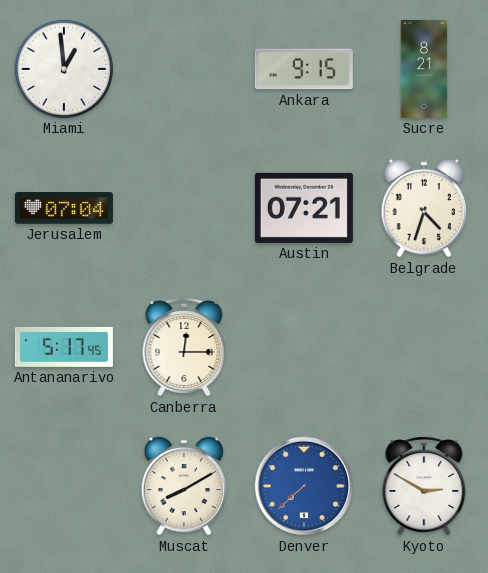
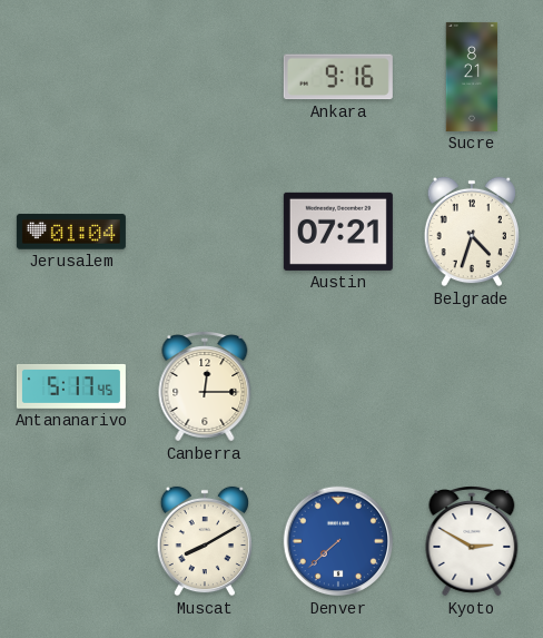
Miami: 12:59 -> none
Ankara: 9:15 -> 9:16
Jerusalem: 07:04 -> 01:04
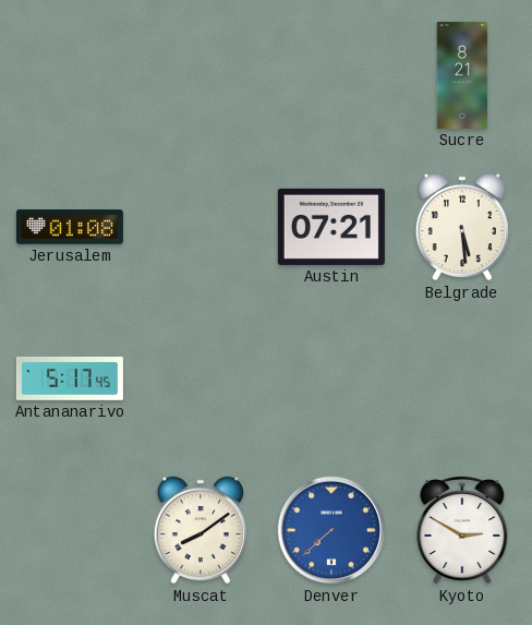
Ankara: 9:16 -> none
Jerusalem: 01:04 -> 01:08
Belgrade: 4:33 -> 5:29
Canberra: 12:15 -> none
Muscat: 8:10 -> 8:09
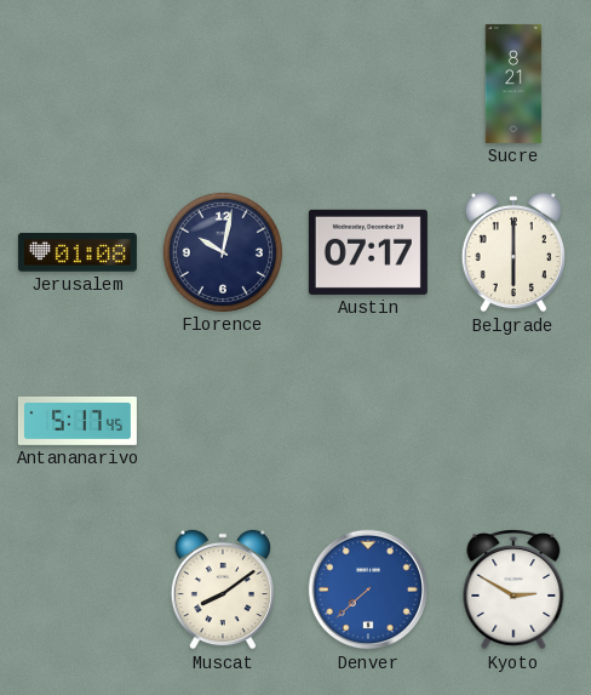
Florence: none -> 10:02
Austin: 07:21 -> 07:17
Belgrade: 5:29 -> 6:00
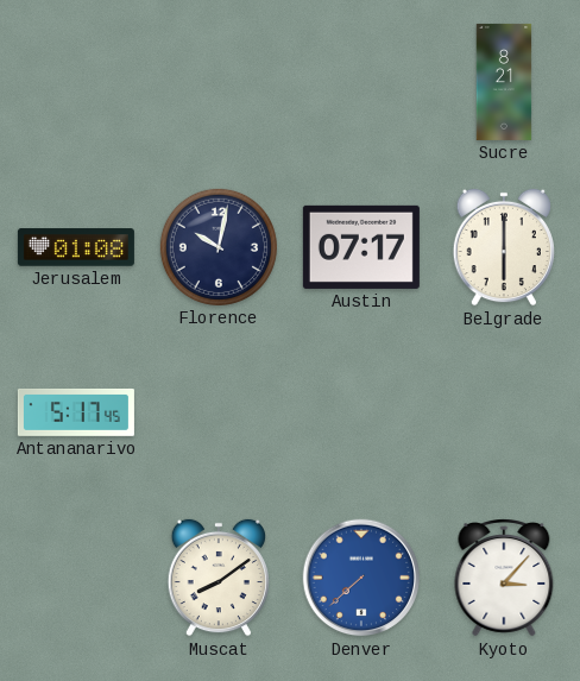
Kyoto: 2:50 -> 3:07
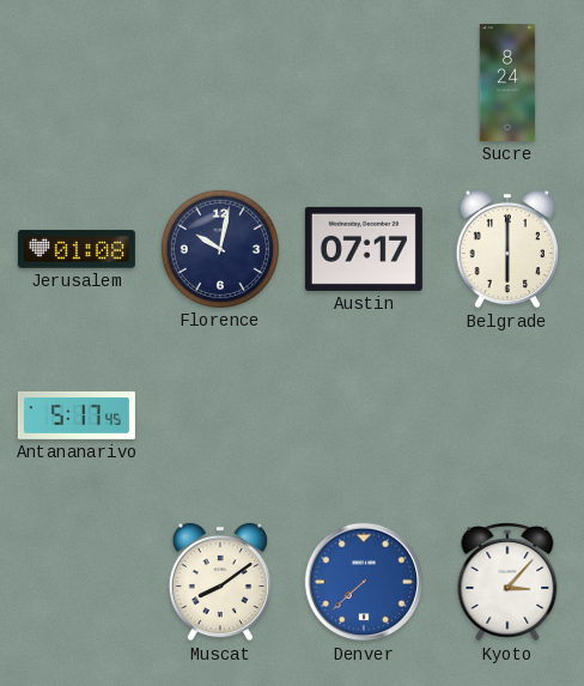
Sucre: 8:21 -> 8:24
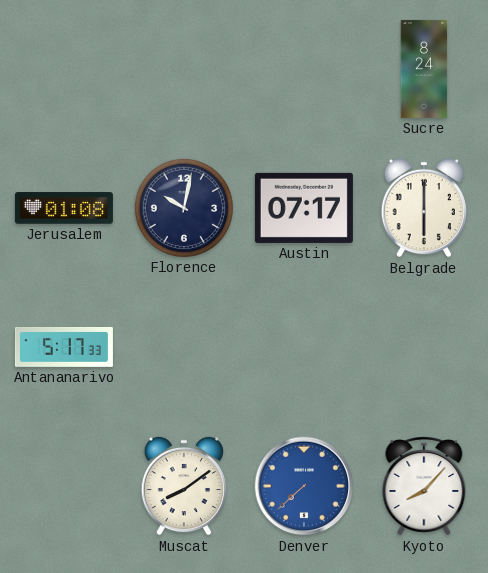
Antananarivo: 5:17:45 -> 5:17:33
Kyoto: 3:07 -> 8:07
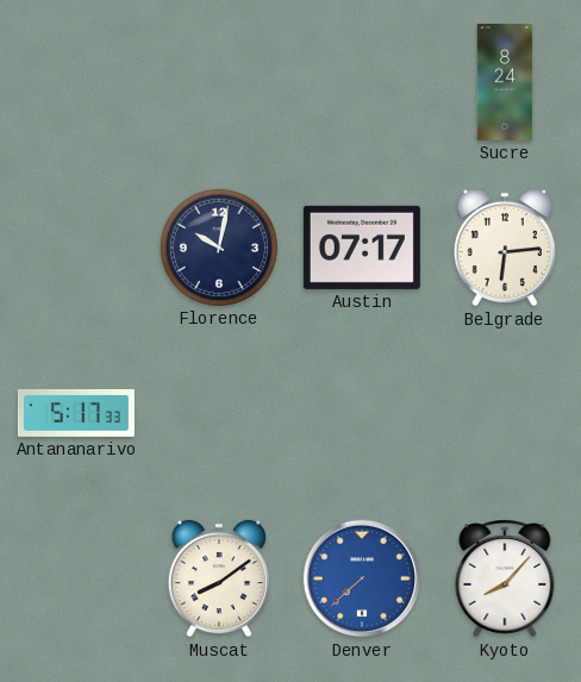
Jerusalem: 01:08 -> none
Belgrade: 6:00 -> 6:14
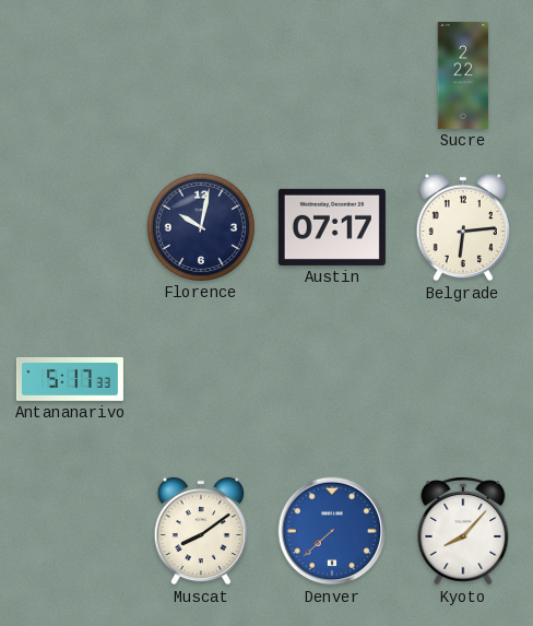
Sucre: 8:24 -> 2:22
